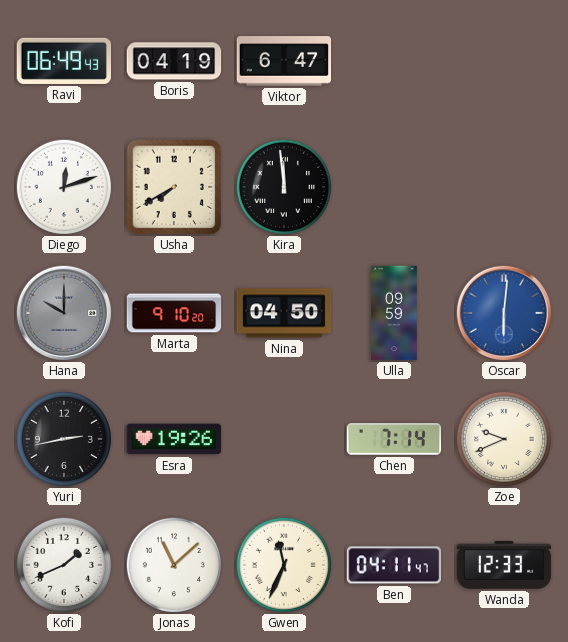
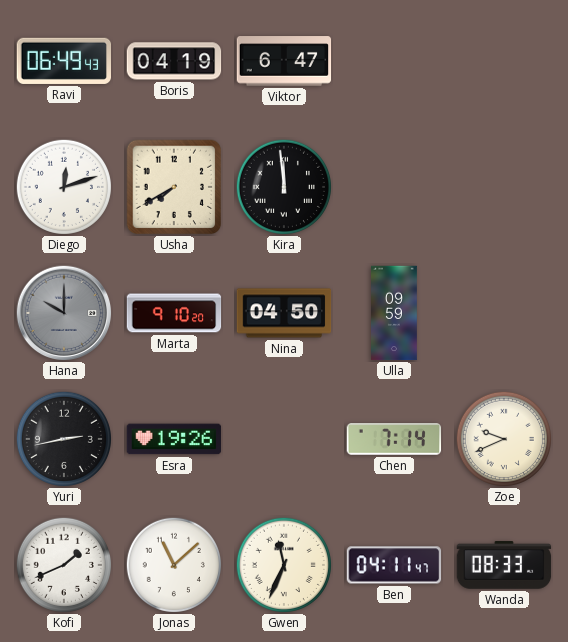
Oscar: 6:01 -> none
Wanda: 12:33 -> 08:33
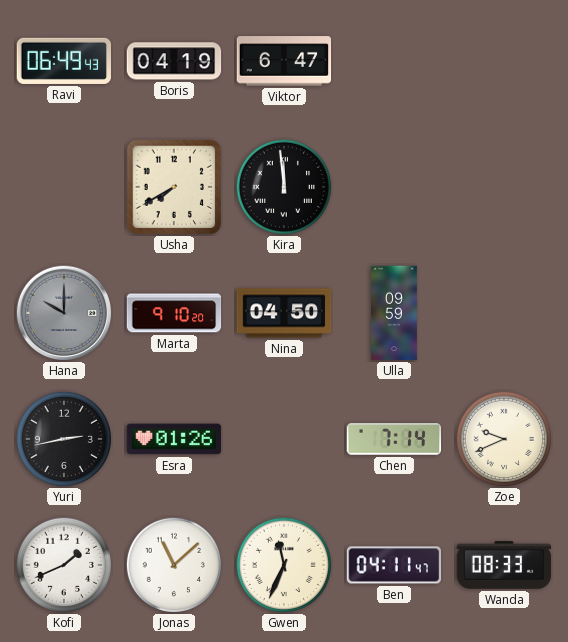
Diego: 12:12 -> none
Esra: 19:26 -> 01:26
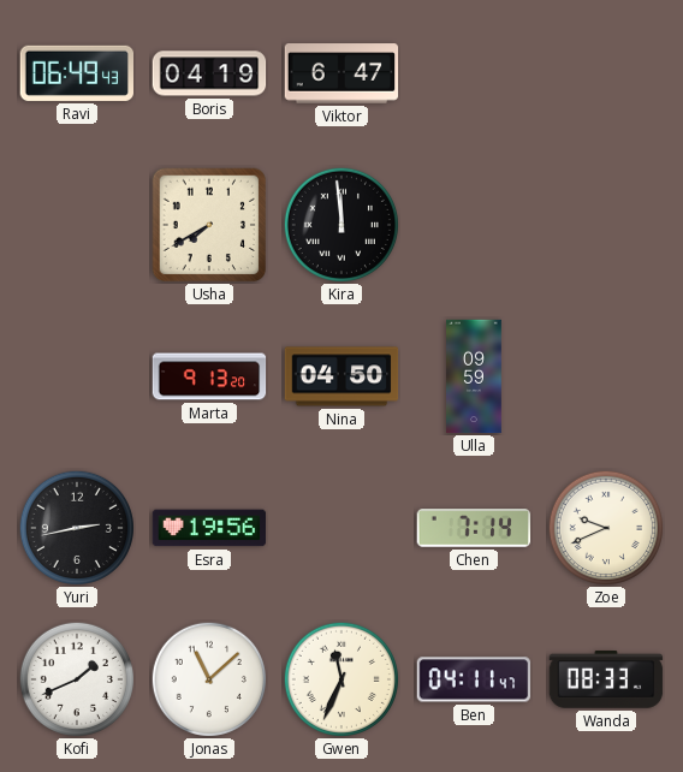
Hana: 10:00 -> none
Marta: 9:10 -> 9:13
Esra: 01:26 -> 19:56
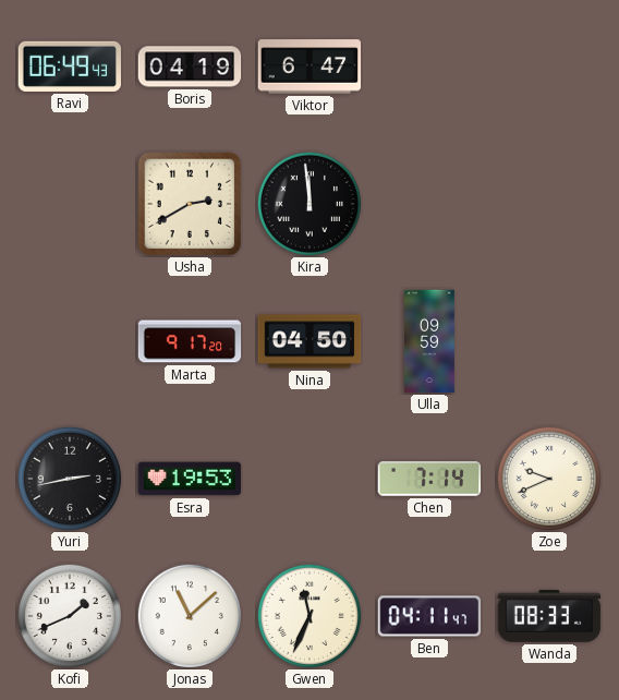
Usha: 7:40 -> 2:40
Marta: 9:13 -> 9:17
Esra: 19:56 -> 19:53
